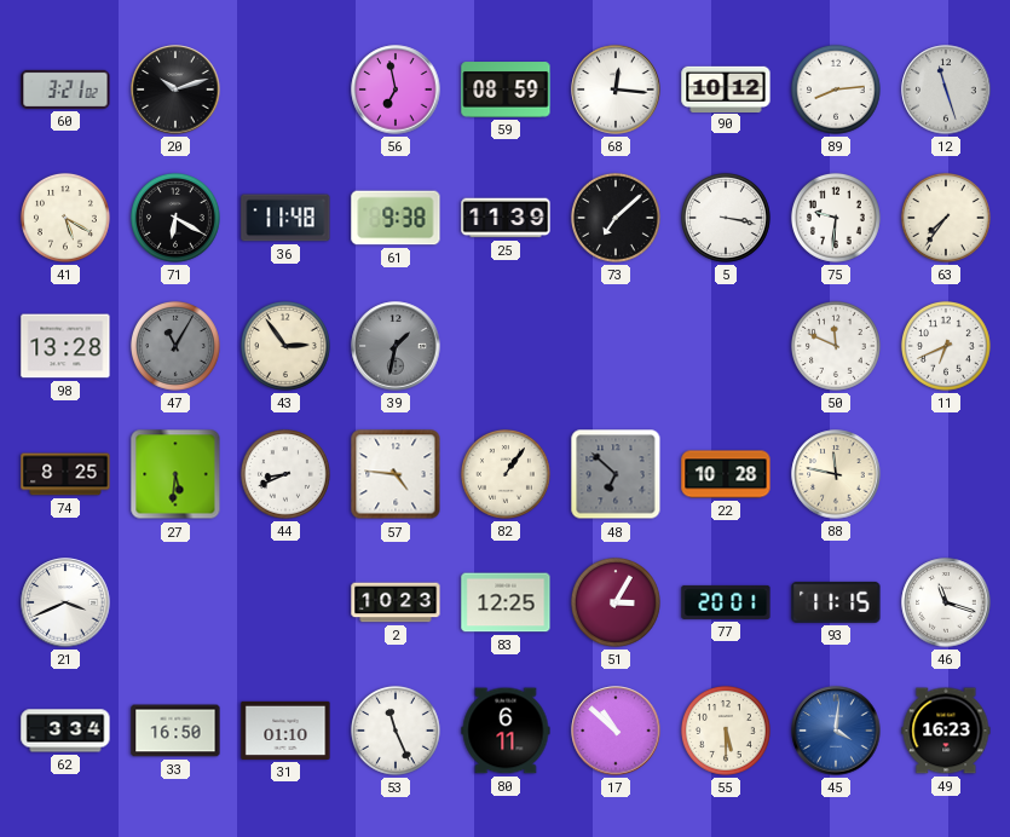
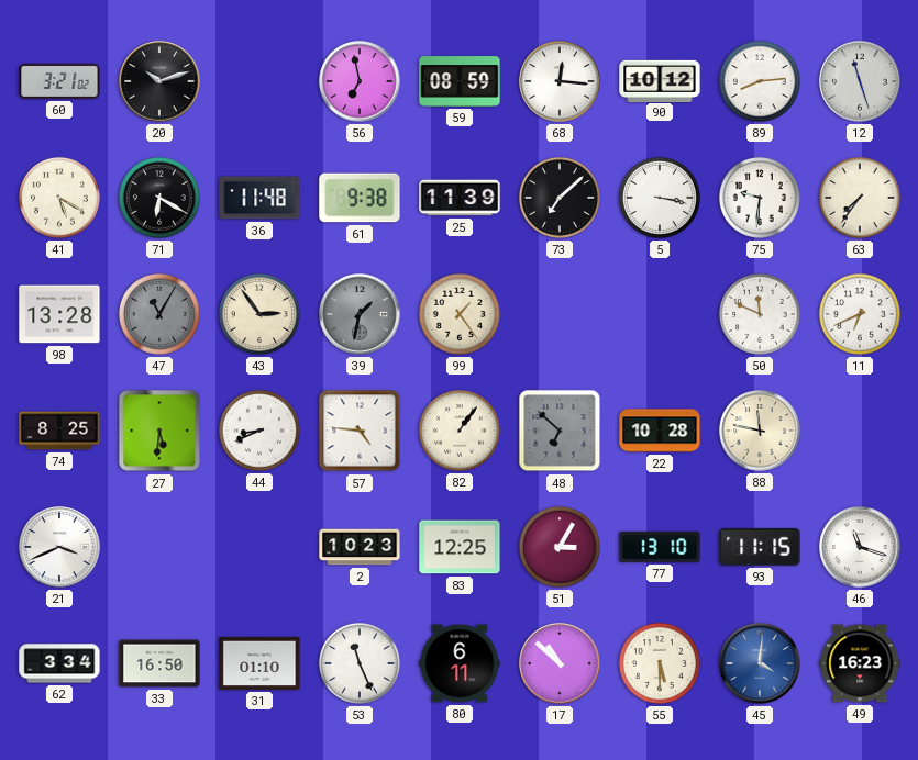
99: none -> 1:24
77: 20:01 -> 13:10
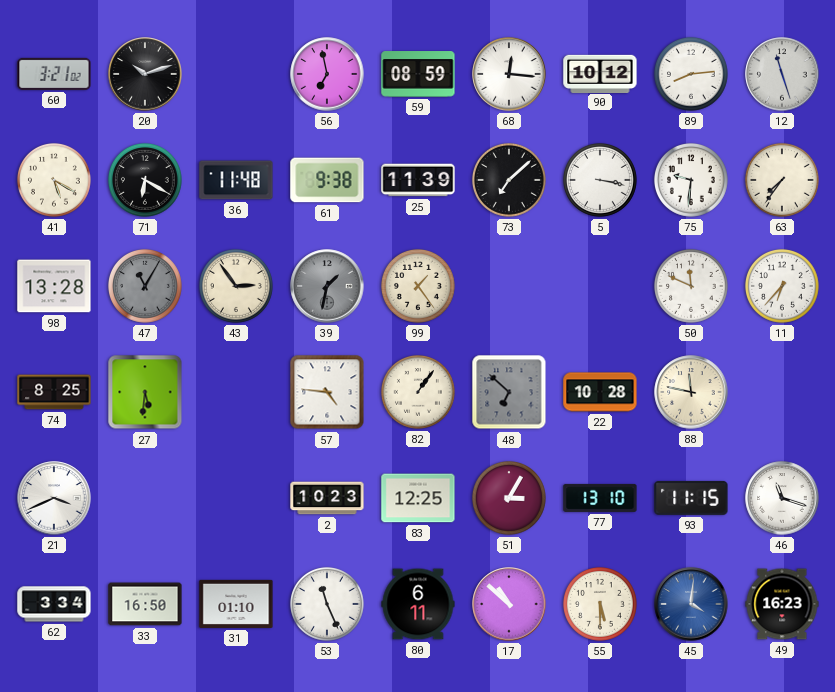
11: 6:41 -> 6:37
44: 8:41 -> none
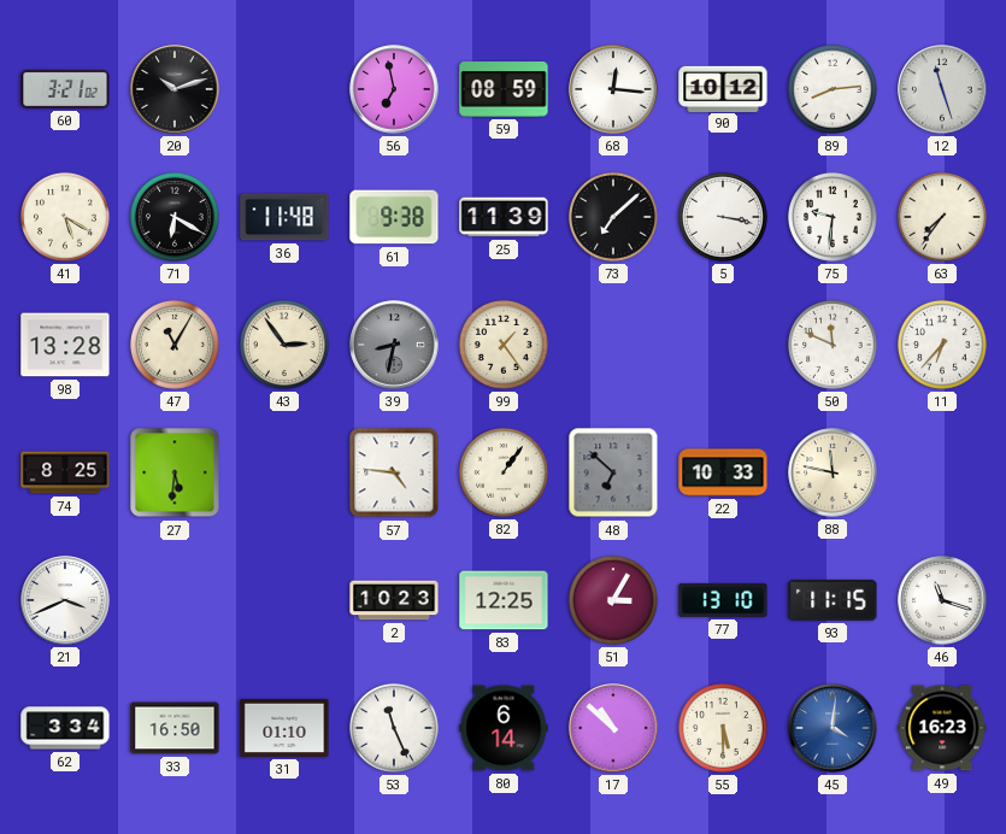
47 dial: grey -> cream
39: 1:32 -> 8:32
22: 10:28 -> 10:33
80: 6:11 -> 6:14
